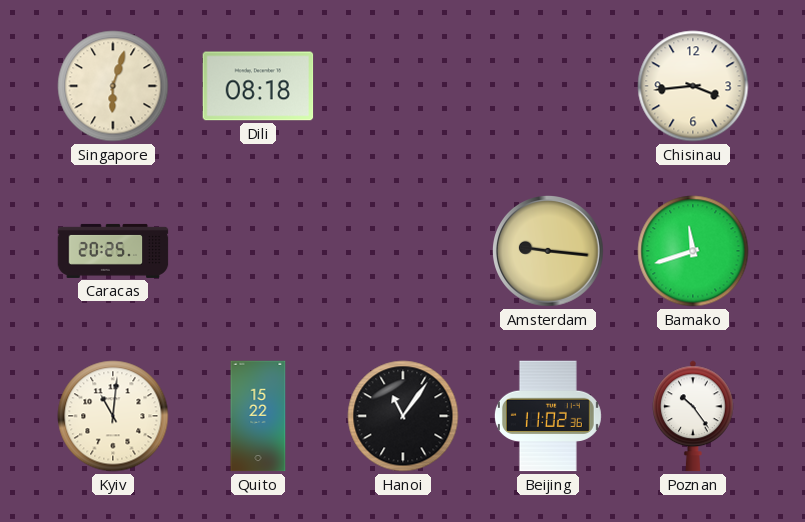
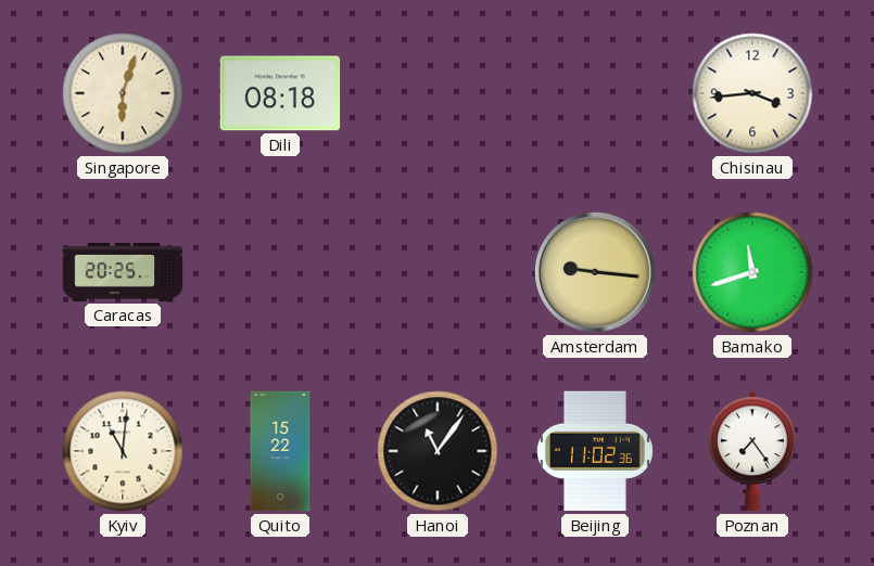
Poznan: 10:24 -> 7:24
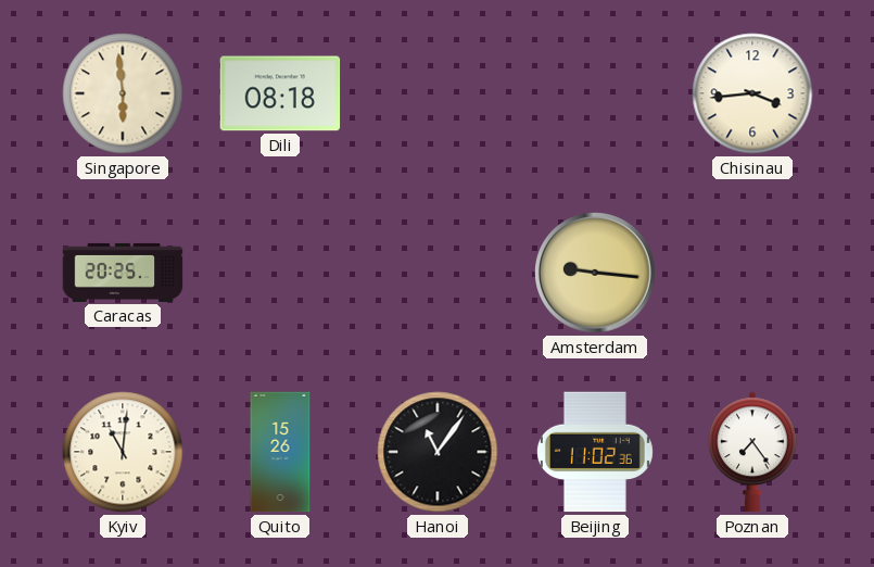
Singapore: 6:03 -> 5:59
Bamako: 11:42 -> none
Quito: 15:22 -> 15:26
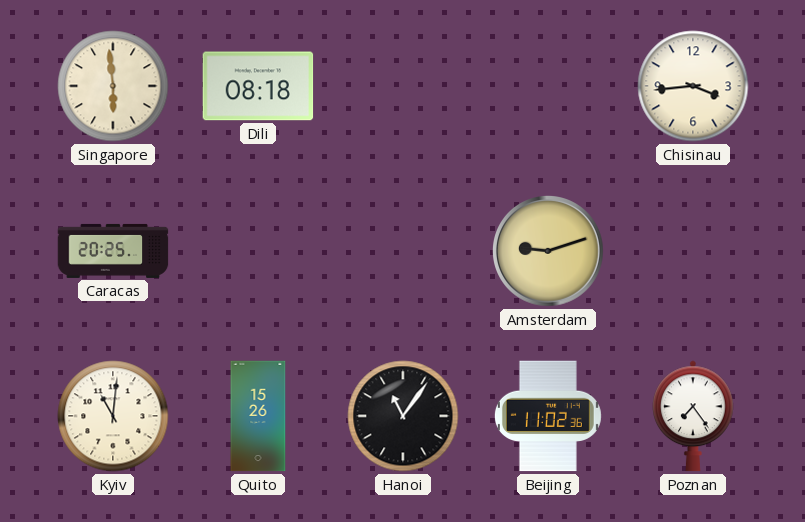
Amsterdam: 9:16 -> 9:12
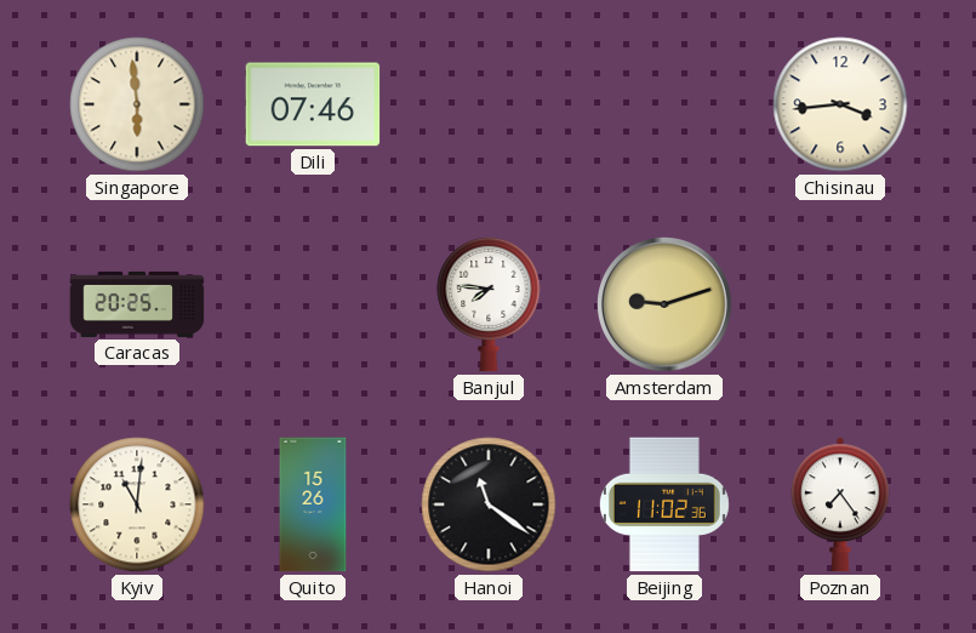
Dili: 08:18 -> 07:46
Banjul: none -> 7:46
Hanoi: 11:06 -> 11:21
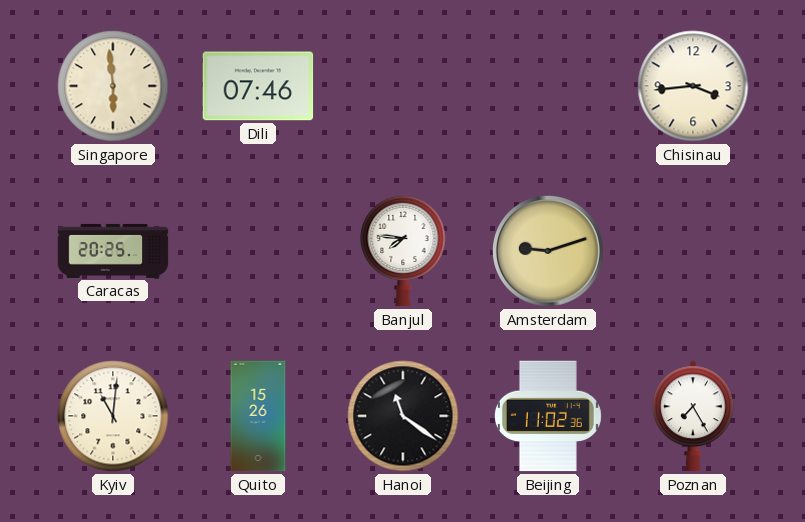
Poznan: 7:24 -> 7:25
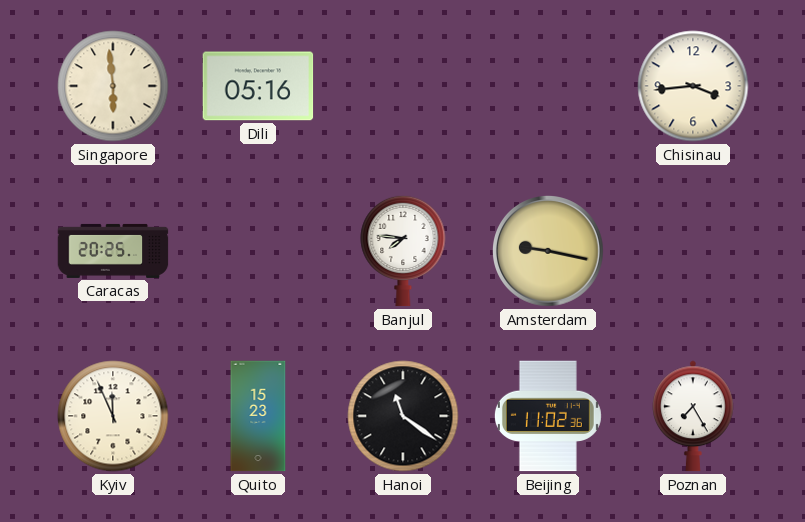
Dili: 07:46 -> 05:16
Amsterdam: 9:12 -> 9:17
Kyiv: 11:01 -> 11:56
Quito: 15:26 -> 15:23
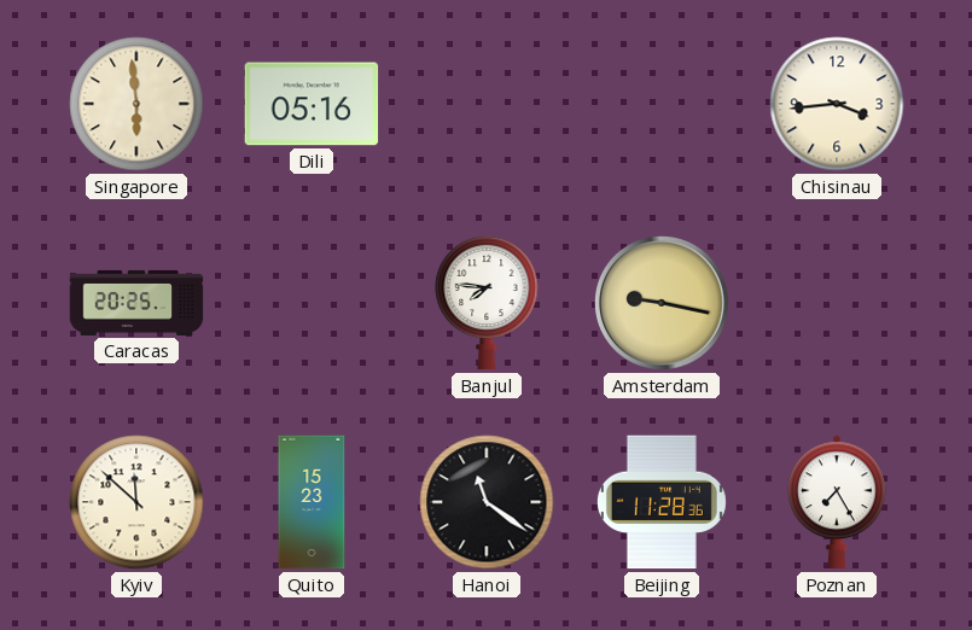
Kyiv: 11:56 -> 11:52
Beijing: 11:02 -> 11:28
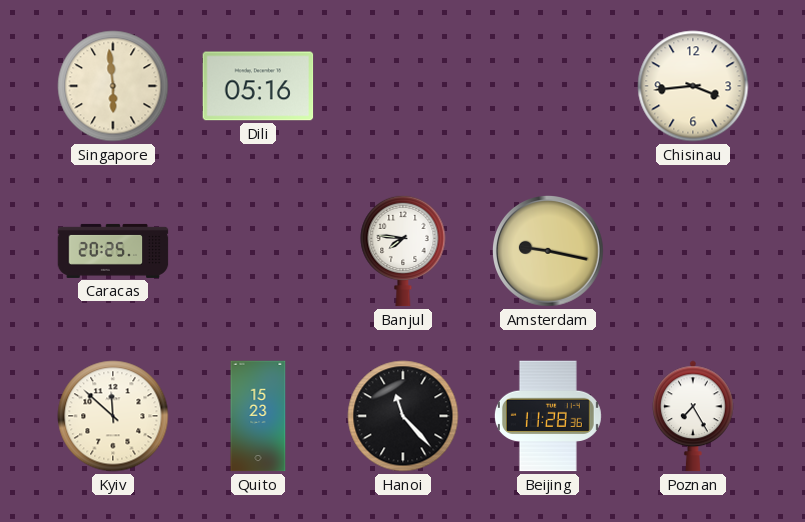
Hanoi: 11:21 -> 11:23
